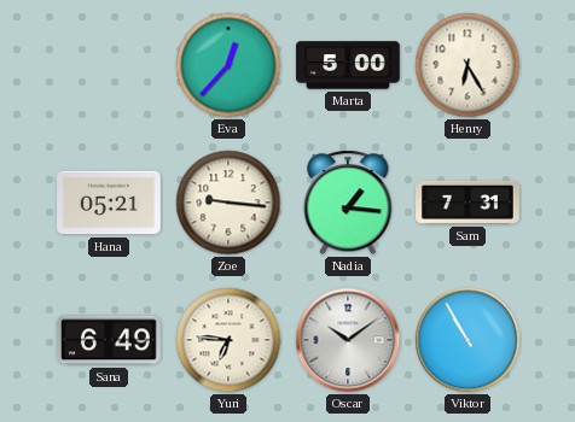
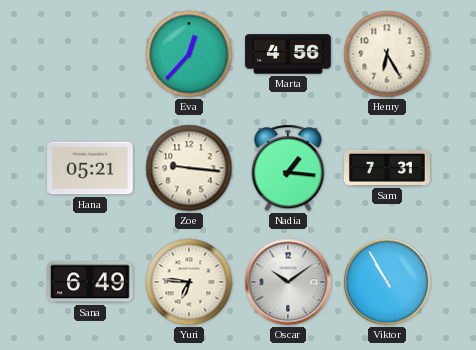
Marta: 5:00 -> 4:56
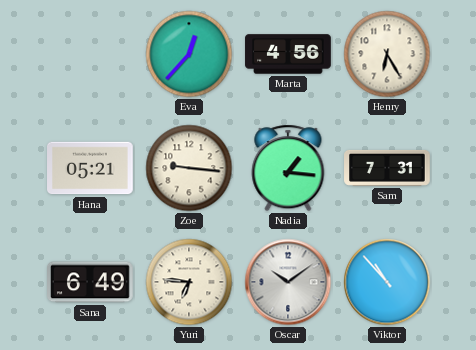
Viktor: 10:55 -> 10:53
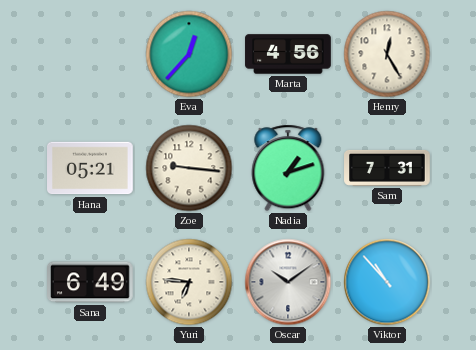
Henry: 6:25 -> 12:25
Nadia: 1:16 -> 1:12
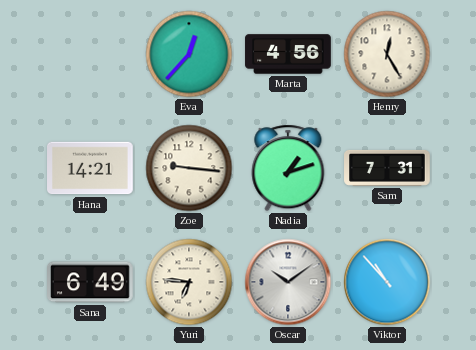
Hana: 05:21 -> 14:21
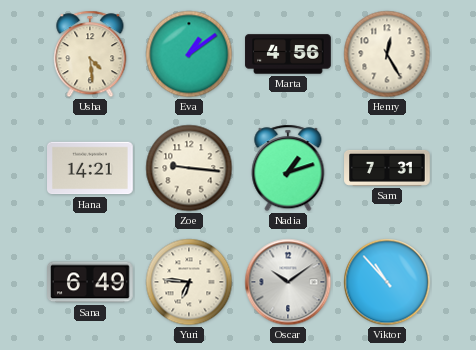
Usha: none -> 4:29
Eva: 12:37 -> 1:09
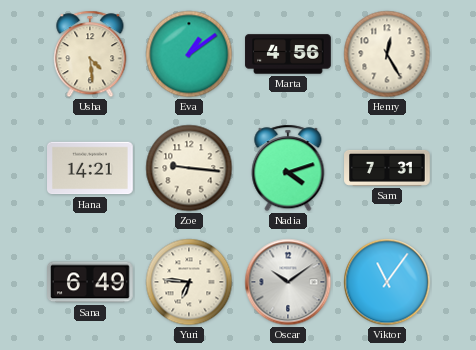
Nadia: 1:12 -> 4:12
Viktor: 10:53 -> 11:06
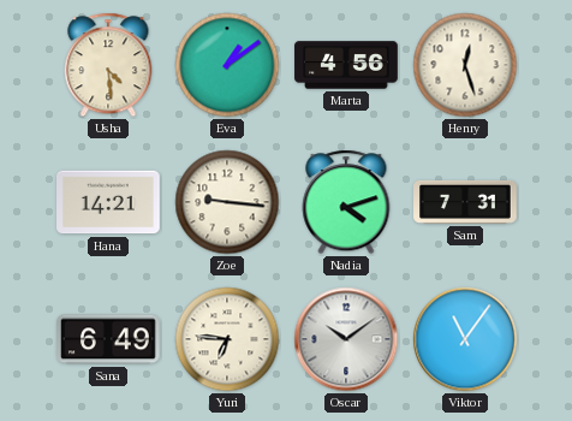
Henry: 12:25 -> 12:27
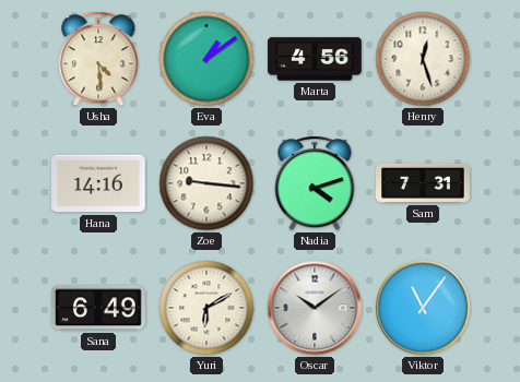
Hana: 14:21 -> 14:16
Yuri: 6:46 -> 6:10
